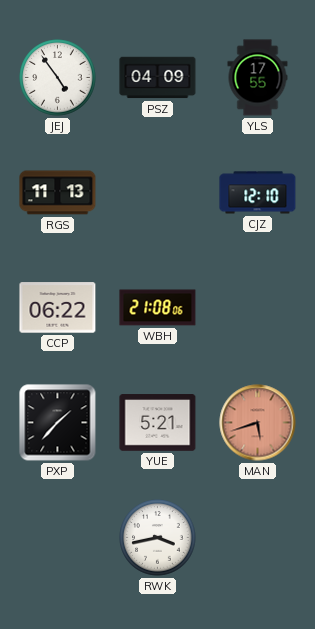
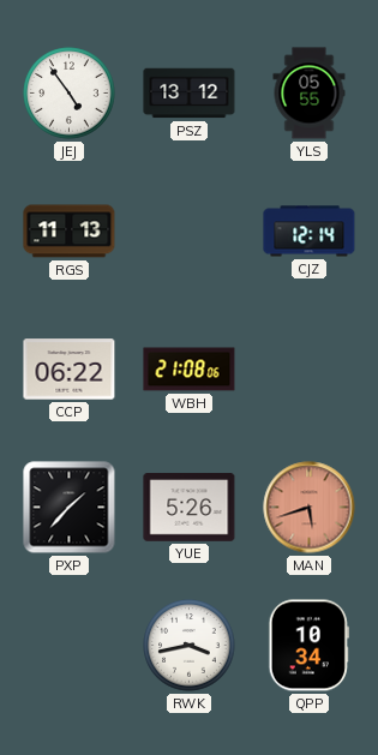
PSZ: 04:09 -> 13:12
YLS: 17:55 -> 05:55
CJZ: 12:10 -> 12:14
YUE: 5:21 -> 5:26
QPP: none -> 10:34
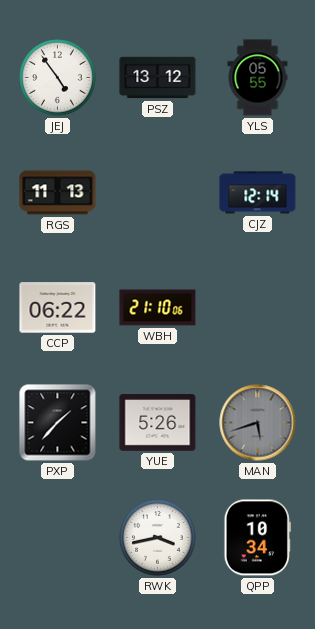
WBH: 21:08 -> 21:10
MAN dial: salmon -> grey
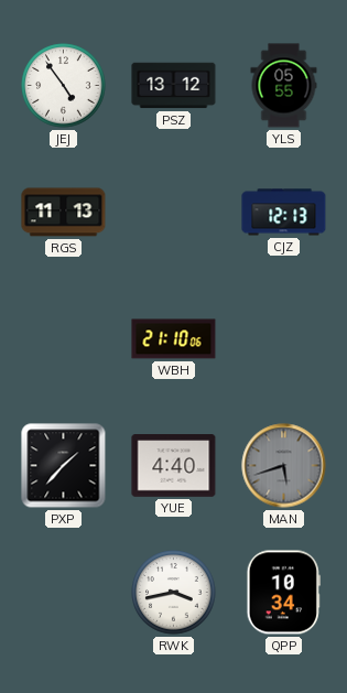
CJZ: 12:14 -> 12:13
CCP: 06:22 -> none
YUE: 5:26 -> 4:40
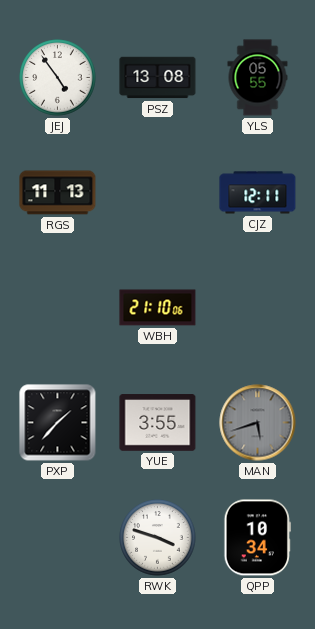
PSZ: 13:12 -> 13:08
CJZ: 12:13 -> 12:11
YUE: 4:40 -> 3:55
RWK: 3:43 -> 3:48
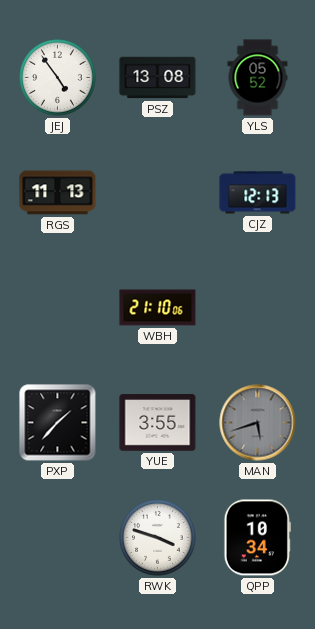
YLS: 05:55 -> 05:52
CJZ: 12:11 -> 12:13
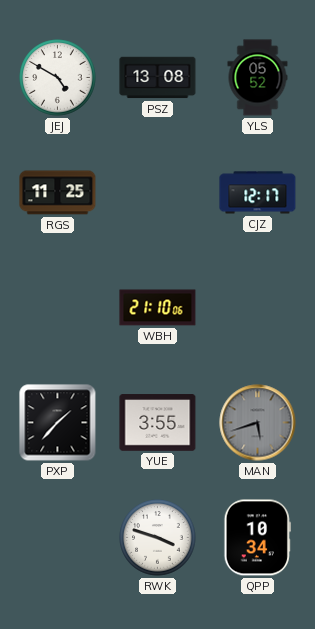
JEJ: 4:54 -> 4:50
RGS: 11:13 -> 11:25
CJZ: 12:13 -> 12:17
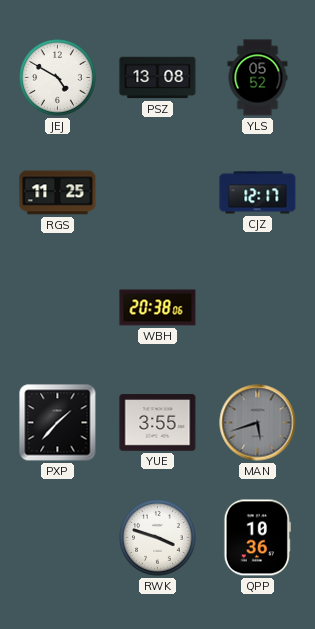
WBH: 21:10 -> 20:38
QPP: 10:34 -> 10:36
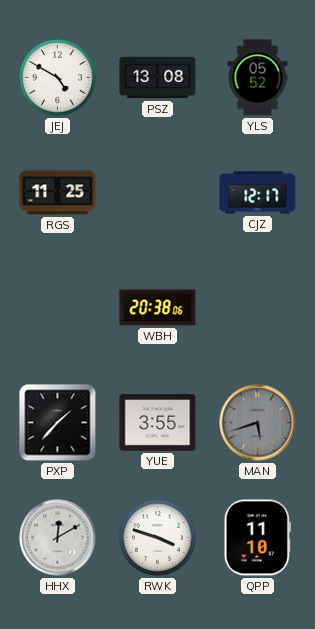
HHX: none -> 12:10
QPP: 10:36 -> 11:10
